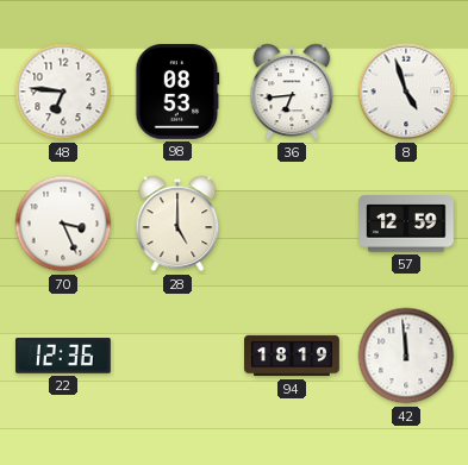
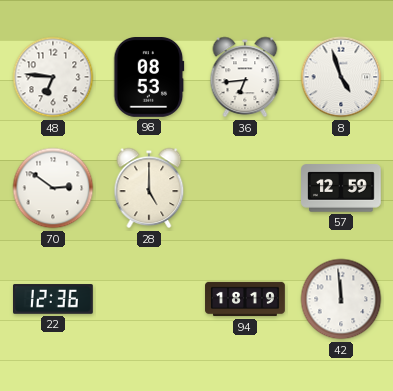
70: 3:26 -> 2:51
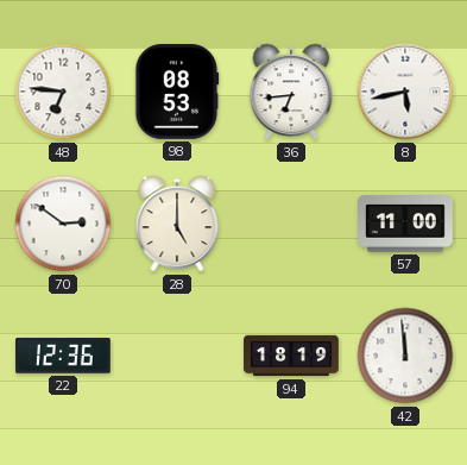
8: 4:57 -> 5:43
57: 12:59 -> 11:00
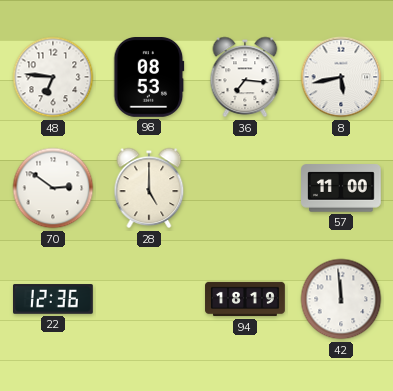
36: 6:44 -> 7:16
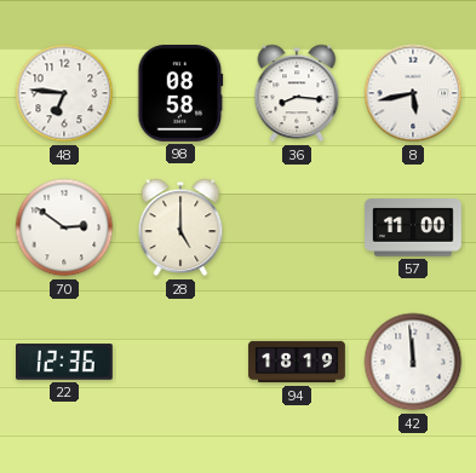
98: 08:53 -> 08:58
36: 7:16 -> 8:16
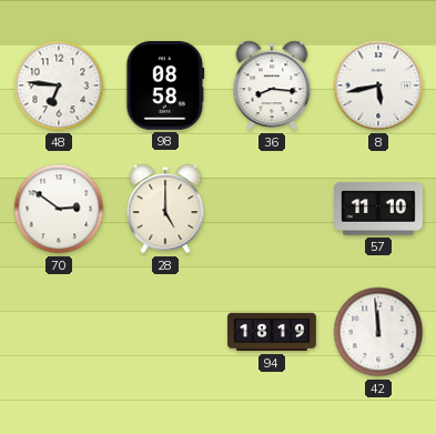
57: 11:00 -> 11:10
22: 12:36 -> none
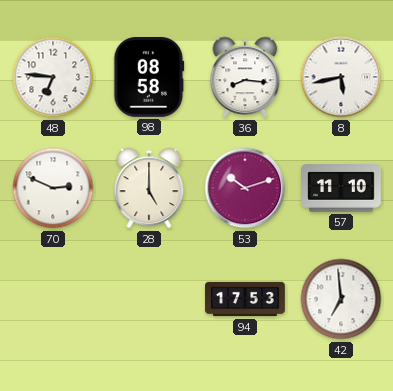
70: 2:51 -> 2:49
53: none -> 10:12
94: 18:19 -> 17:53
42: 11:59 -> 6:59
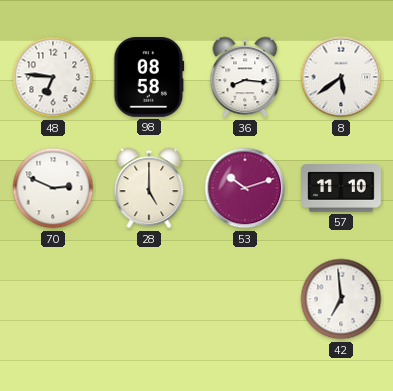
8: 5:43 -> 5:39
94: 17:53 -> none
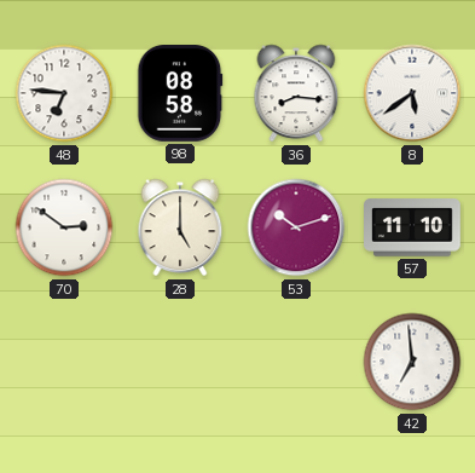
70: 2:49 -> 2:51
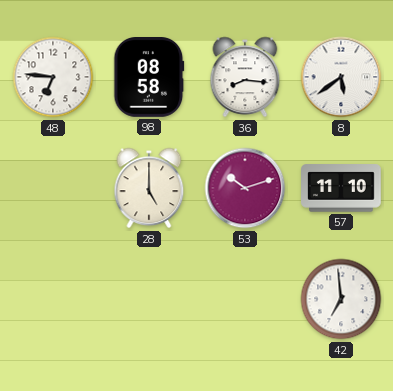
70: 2:51 -> none
